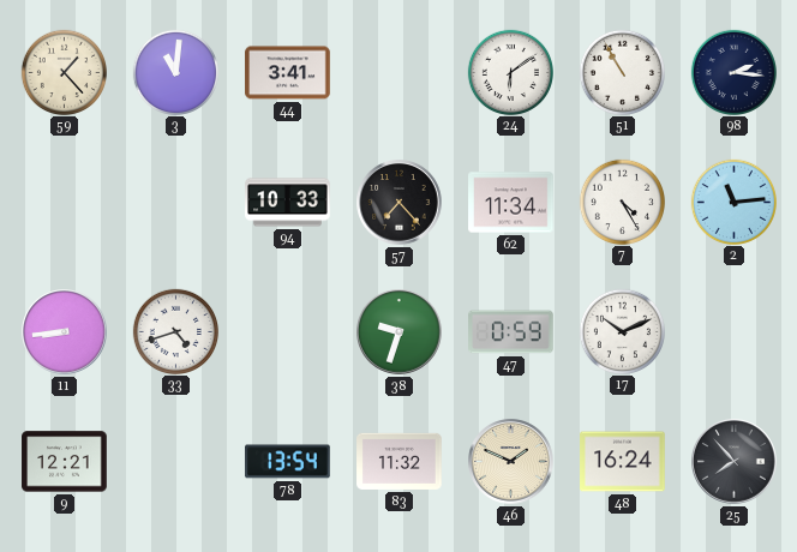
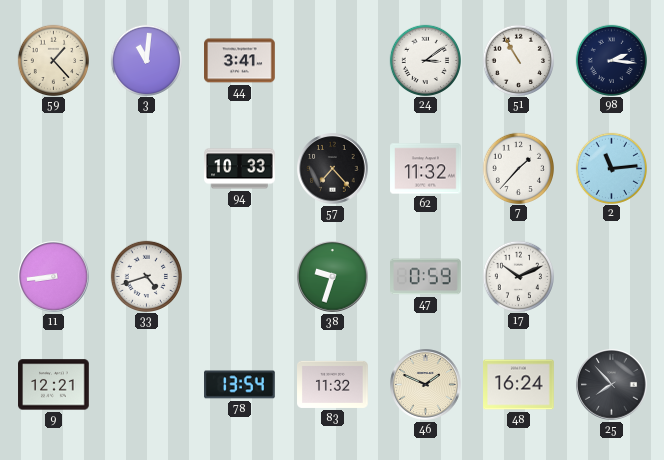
24: 6:09 -> 3:09
62: 11:34 -> 11:32
7: 4:25 -> 1:37
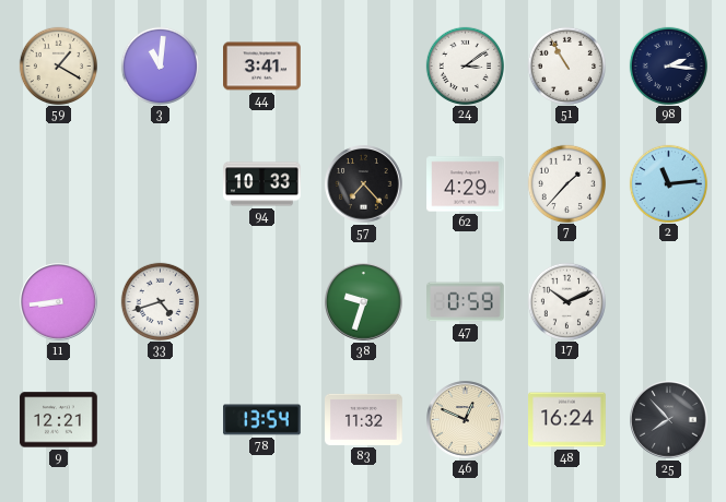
59: 1:23 -> 1:20
62: 11:32 -> 4:29
46: 1:49 -> 12:49
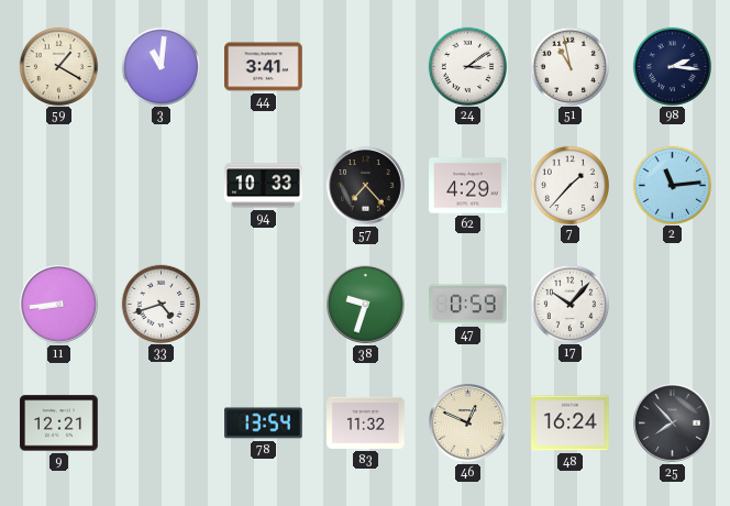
51: 10:55 -> 10:58
17: 10:11 -> 10:07
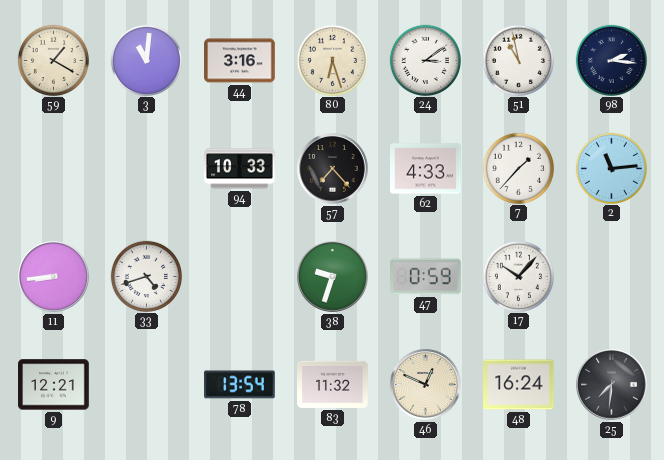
44: 3:41 -> 3:16
80: none -> 6:27
62: 4:29 -> 4:33
25: 7:53 -> 7:31
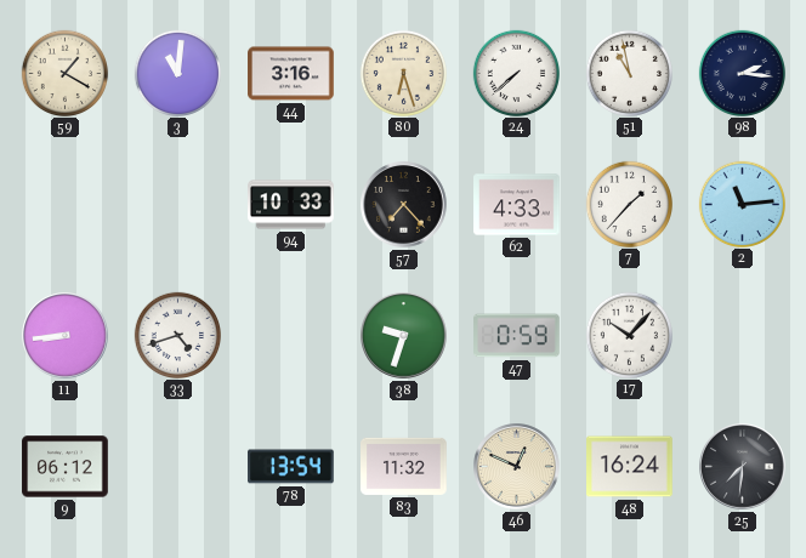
24: 3:09 -> 7:38
9: 12:21 -> 06:12
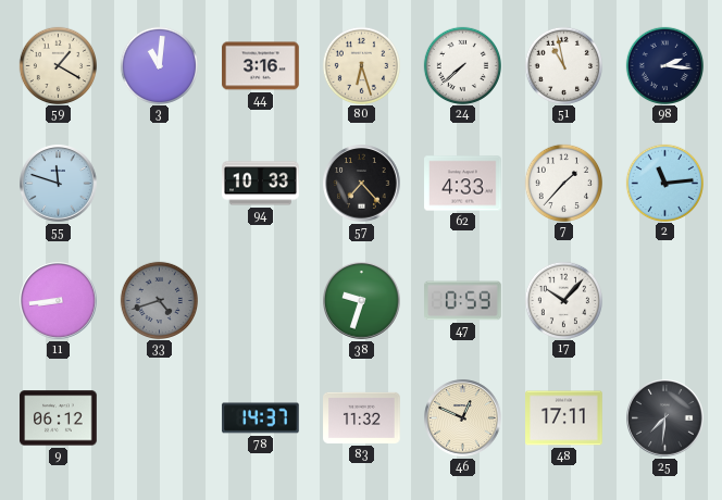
55: none -> 11:48
33 dial: white -> grey
78: 13:54 -> 14:37
48: 16:24 -> 17:11
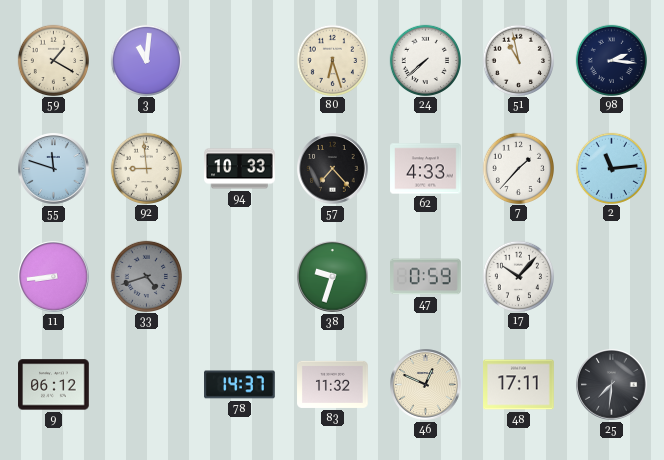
44: 3:16 -> none
92: none -> 8:59
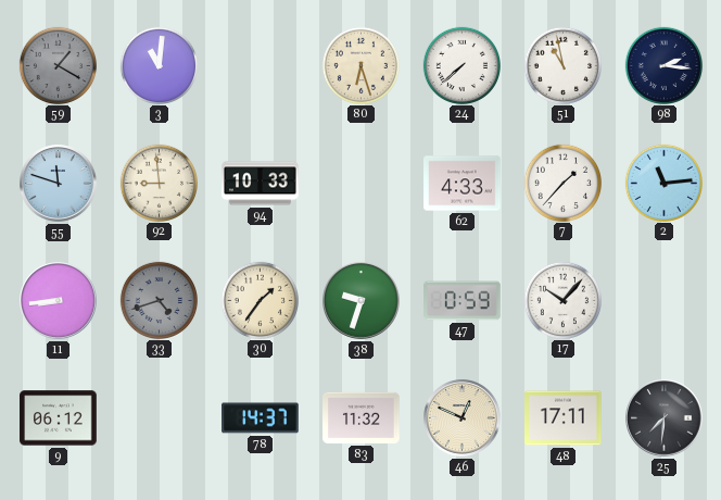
59 dial: cream -> grey
57: 7:23 -> none
30: none -> 1:36
